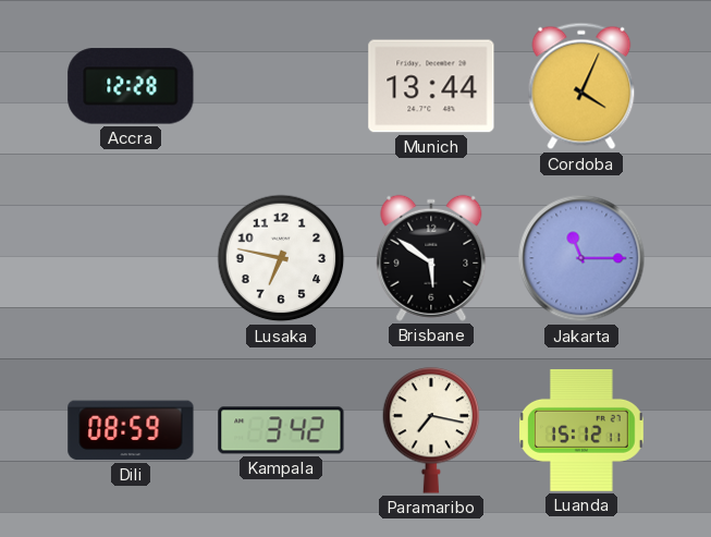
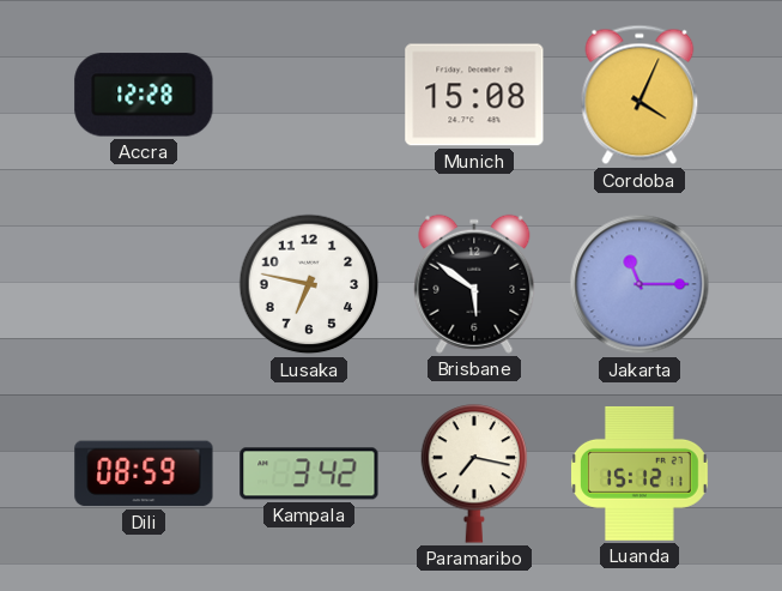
Munich: 13:44 -> 15:08
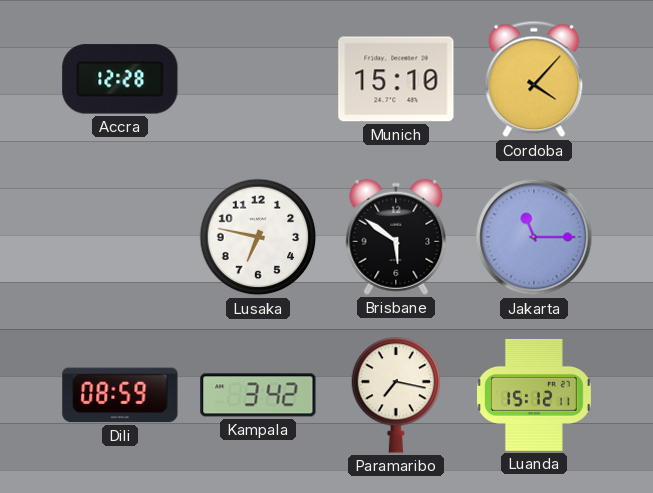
Munich: 15:08 -> 15:10
Cordoba: 4:04 -> 4:07
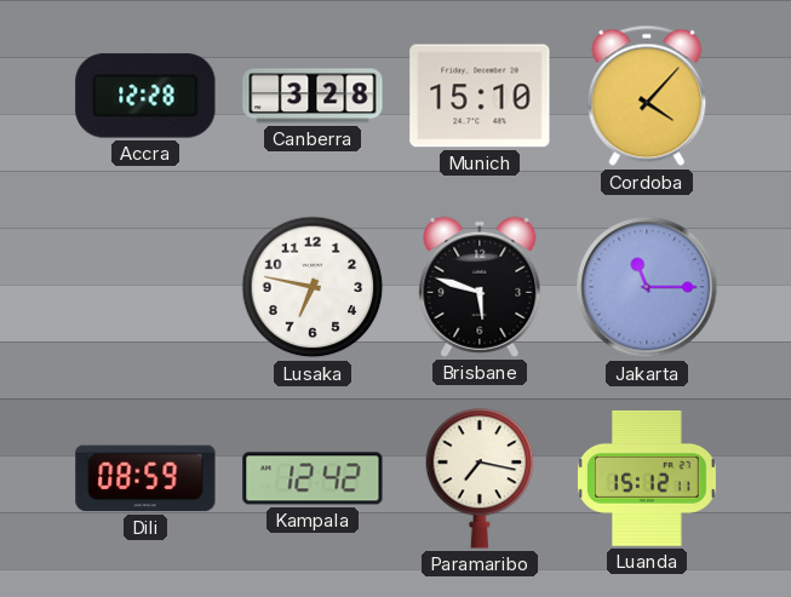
Canberra: none -> 3:28
Brisbane: 5:51 -> 5:48
Kampala: 3:42 -> 12:42
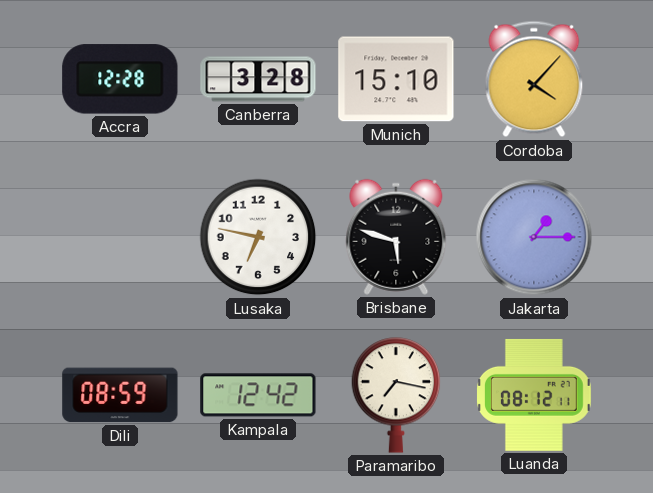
Jakarta: 11:15 -> 1:15
Luanda: 15:12 -> 08:12
